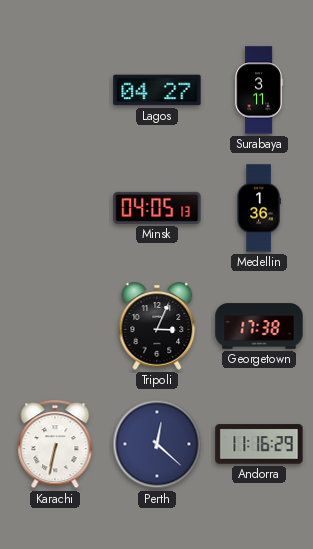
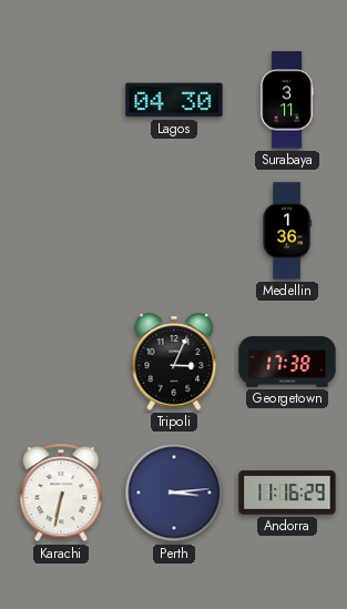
Lagos: 04:27 -> 04:30
Minsk: 04:05 -> none
Perth: 12:22 -> 3:14
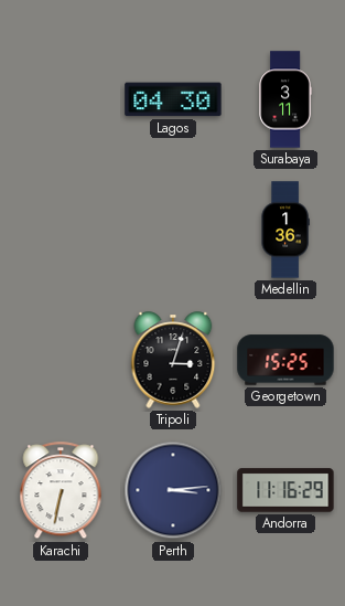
Tripoli: 3:04 -> 3:03
Georgetown: 17:38 -> 15:25
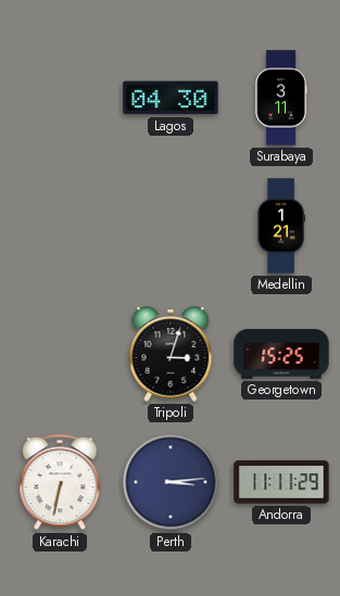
Medellin: 1:36 -> 1:21
Andorra: 11:16 -> 11:11
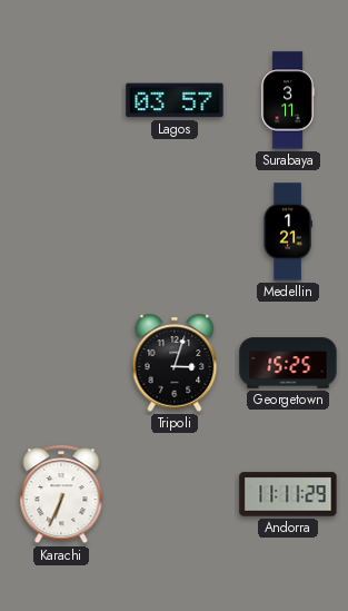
Lagos: 04:30 -> 03:57
Karachi: 6:32 -> 6:34
Perth: 3:14 -> none
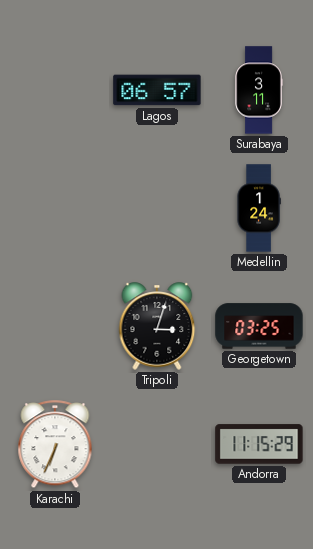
Lagos: 03:57 -> 06:57
Medellin: 1:21 -> 1:24
Georgetown: 15:25 -> 03:25
Andorra: 11:11 -> 11:15
